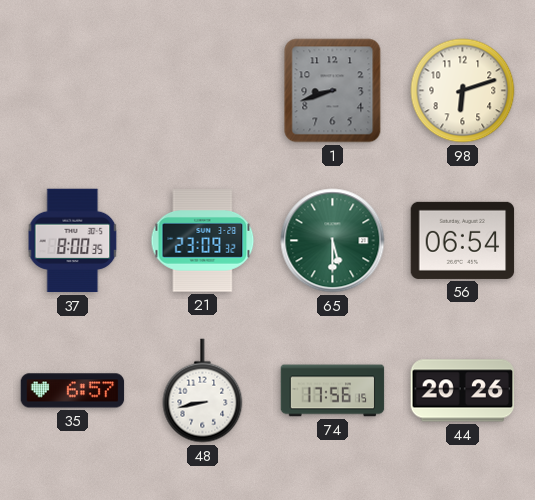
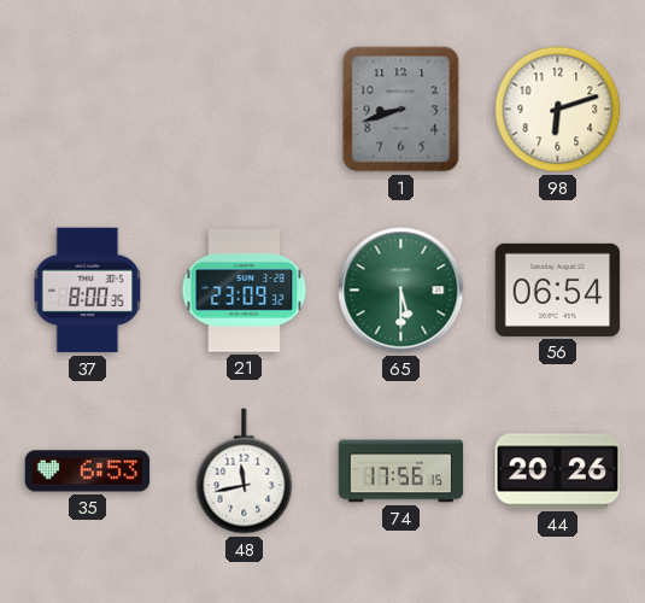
35: 6:57 -> 6:53
48: 8:43 -> 11:43
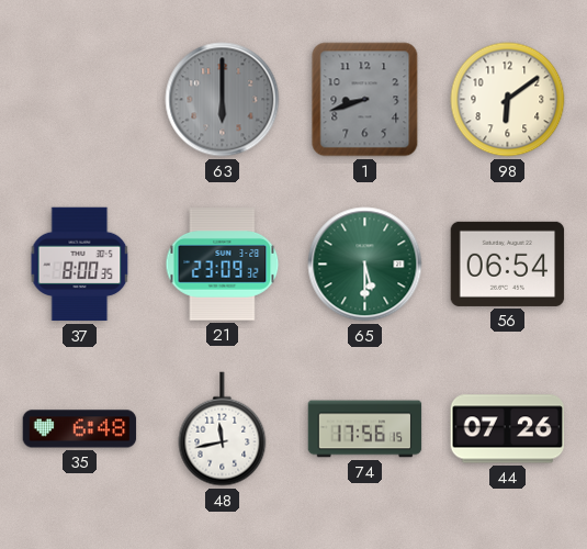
63: none -> 6:00
98: 6:12 -> 6:09
35: 6:53 -> 6:48
44: 20:26 -> 07:26
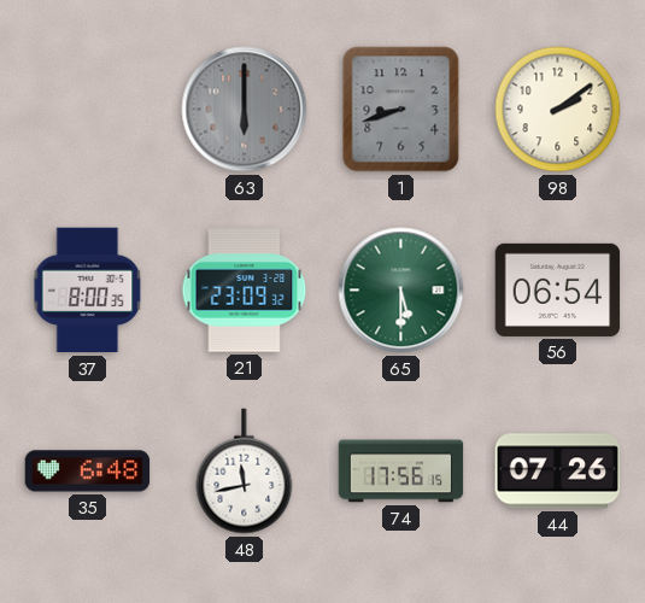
98: 6:09 -> 2:09
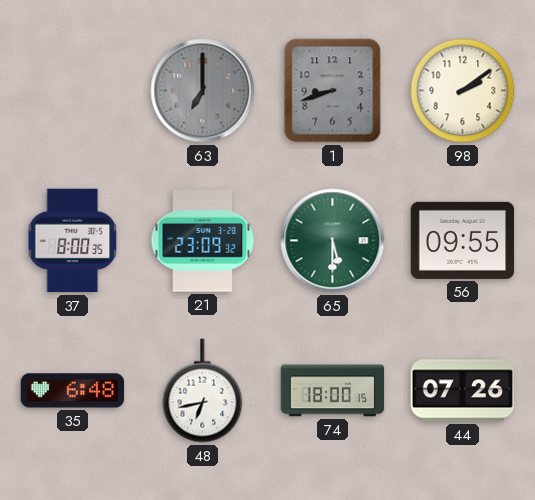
63: 6:00 -> 7:00
56: 06:54 -> 09:55
48: 11:43 -> 6:43
74: 17:56 -> 18:00
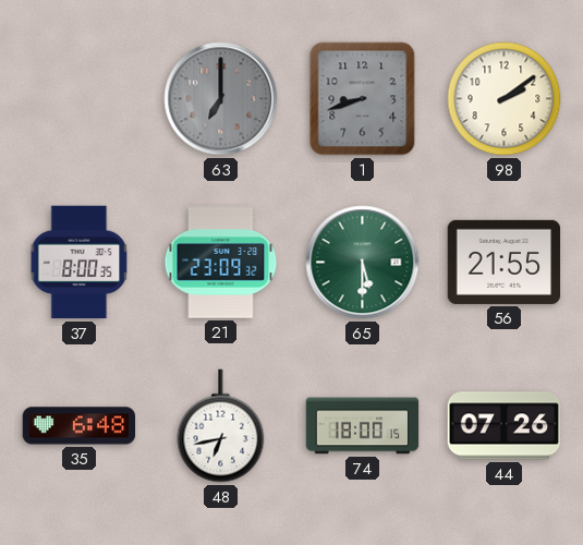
56: 09:55 -> 21:55
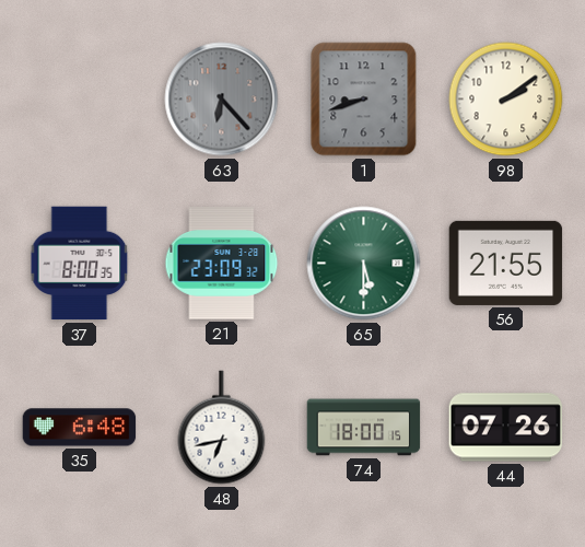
63: 7:00 -> 6:23
